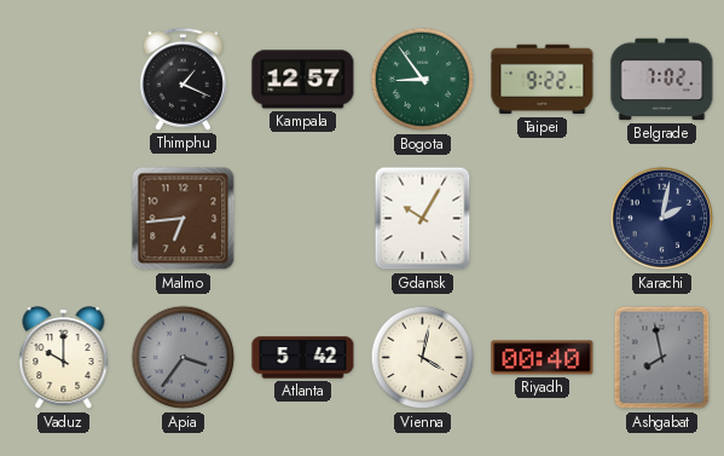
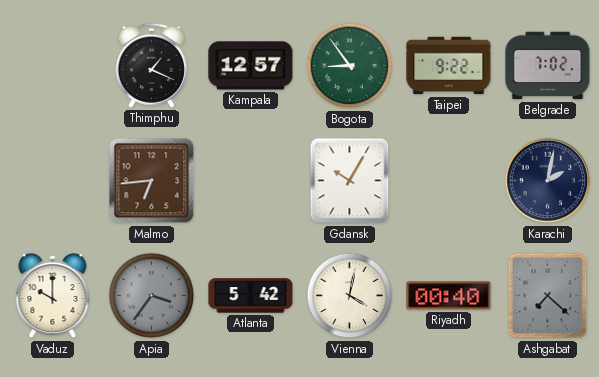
Ashgabat: 7:58 -> 7:22
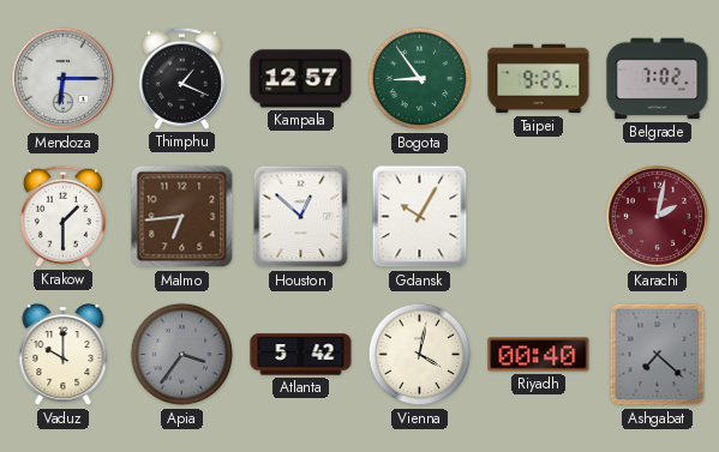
Mendoza: none -> 6:15
Taipei: 9:22 -> 9:25
Krakow: none -> 1:30
Houston: none -> 12:52
Karachi dial: navy -> burgundy
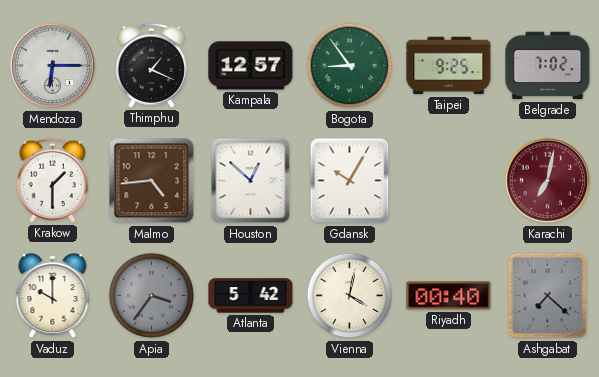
Malmo: 6:44 -> 4:44
Karachi: 2:02 -> 7:02
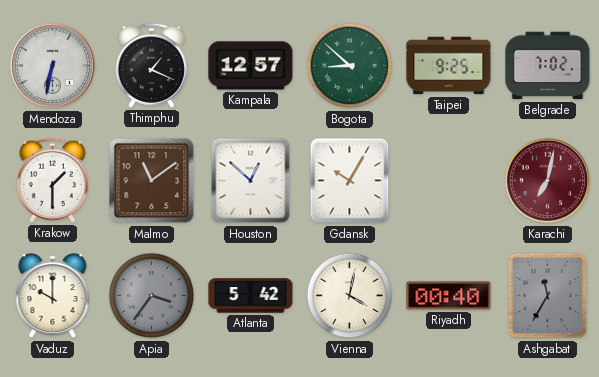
Mendoza: 6:15 -> 6:32
Bogota: 8:54 -> 8:52
Malmo: 4:44 -> 11:09
Ashgabat: 7:22 -> 11:35
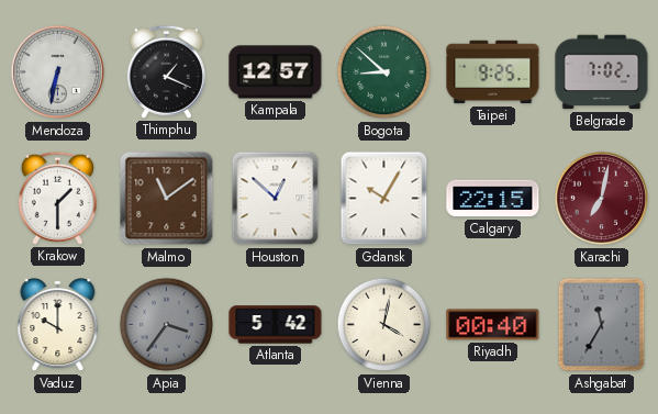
Calgary: none -> 22:15
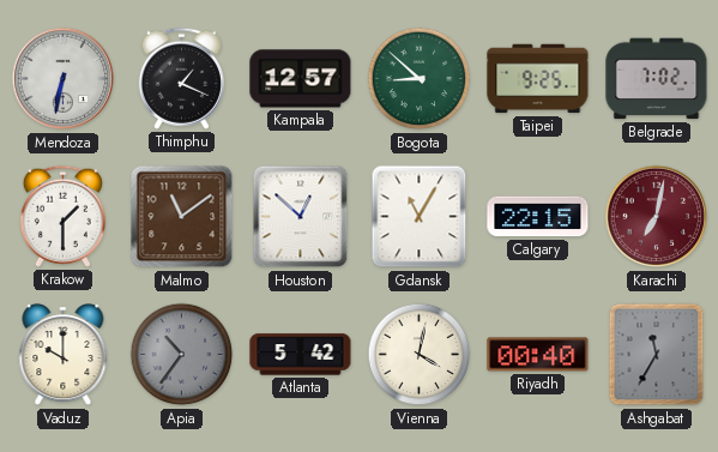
Gdansk: 10:05 -> 11:05
Apia: 3:36 -> 10:36
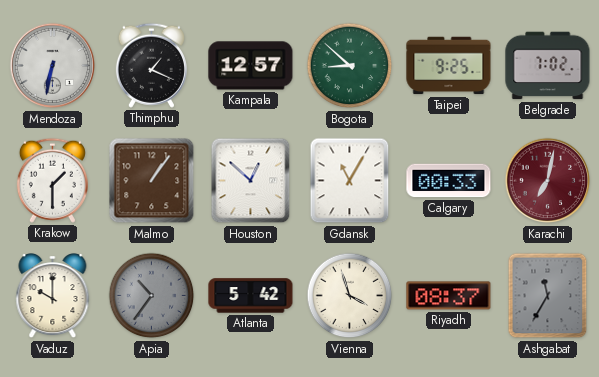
Malmo: 11:09 -> 1:06
Calgary: 22:15 -> 00:33
Vienna: 4:02 -> 3:57
Riyadh: 00:40 -> 08:37
